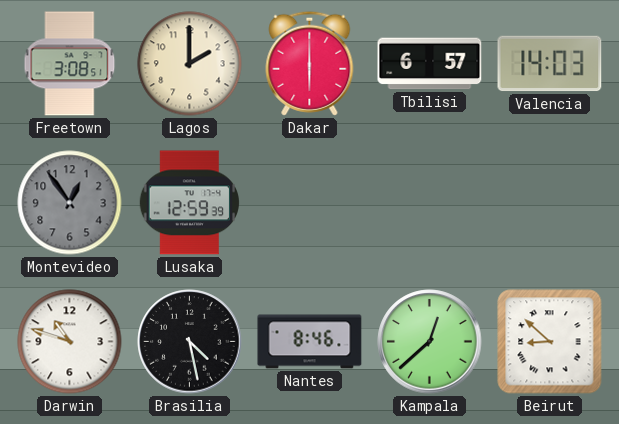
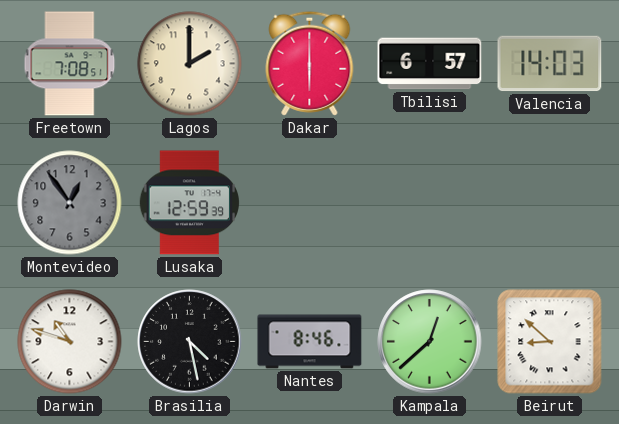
Freetown: 3:08 -> 7:08
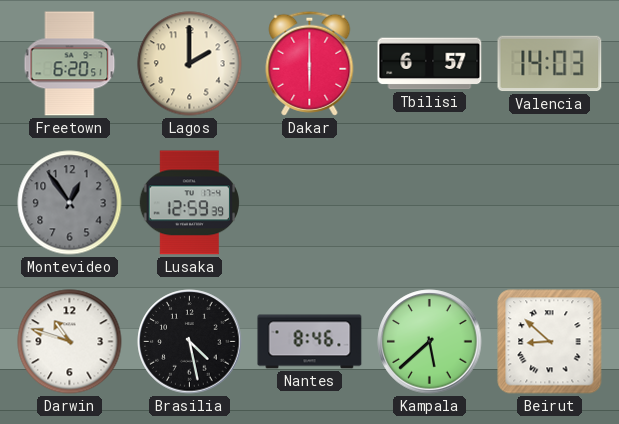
Freetown: 7:08 -> 6:20
Kampala: 12:38 -> 5:38
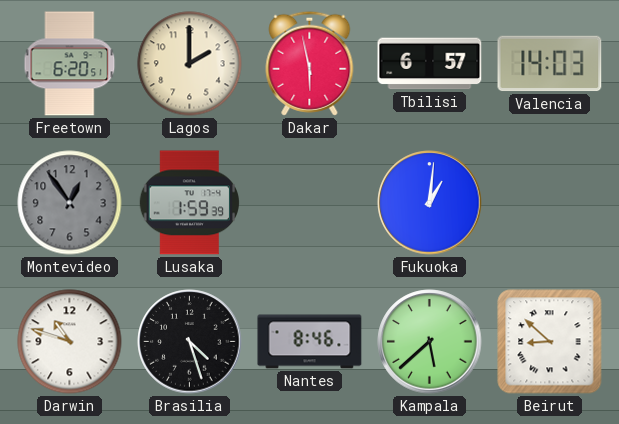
Dakar: 6:00 -> 5:58
Lusaka: 12:59 -> 1:59
Fukuoka: none -> 1:01
Brasilia: 4:28 -> 4:27
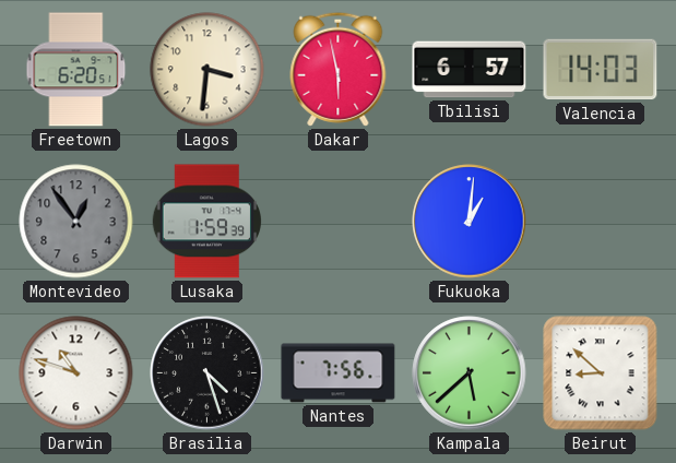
Lagos: 2:00 -> 3:31
Nantes: 8:46 -> 7:56
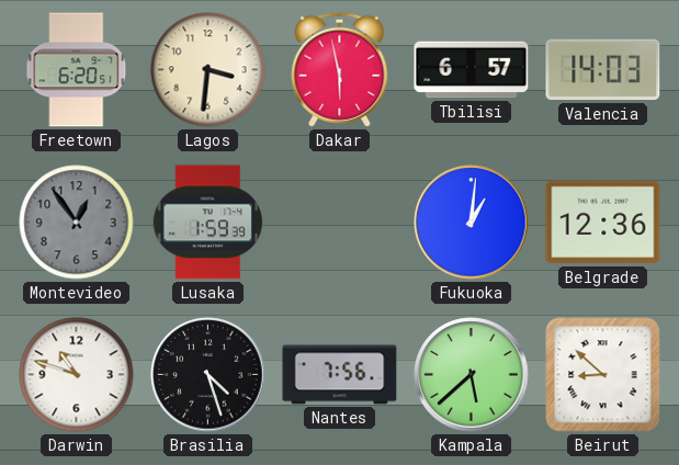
Belgrade: none -> 12:36
